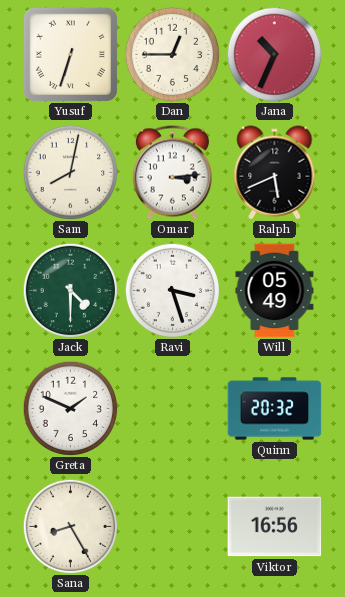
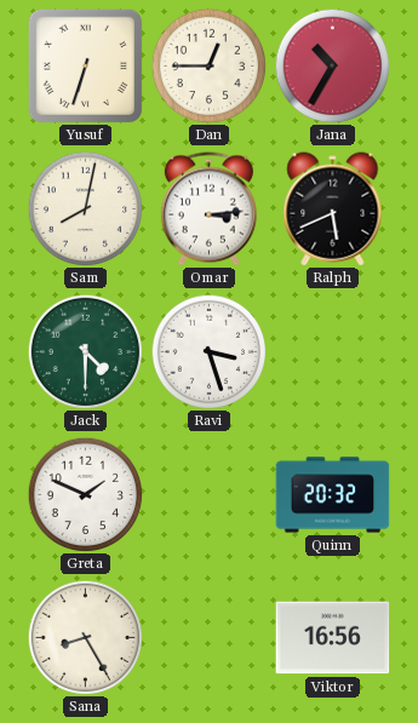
Jana: 10:34 -> 10:35
Will: 05:49 -> none
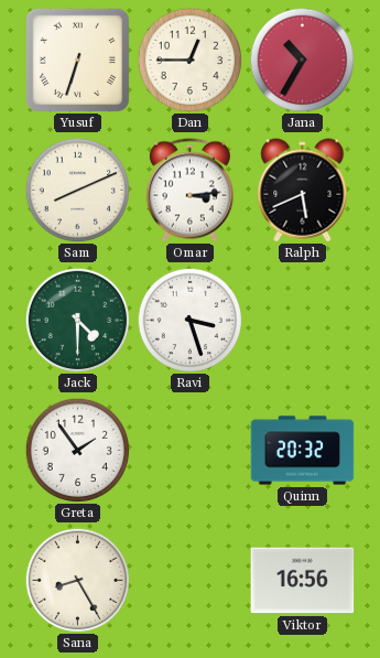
Sam: 8:02 -> 8:11
Greta: 1:49 -> 1:54
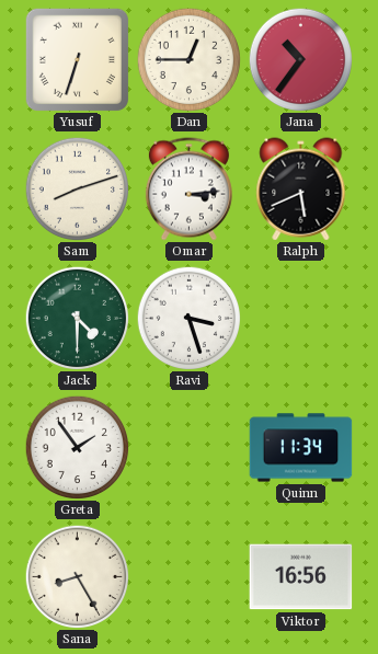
Jana: 10:35 -> 10:36
Sam: 8:11 -> 8:12
Quinn: 20:32 -> 11:34
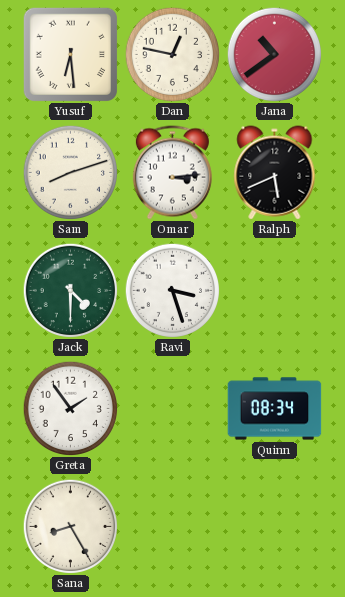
Yusuf: 6:33 -> 6:29
Dan: 12:45 -> 12:47
Jana: 10:36 -> 10:39
Quinn: 11:34 -> 08:34
Viktor: 16:56 -> none
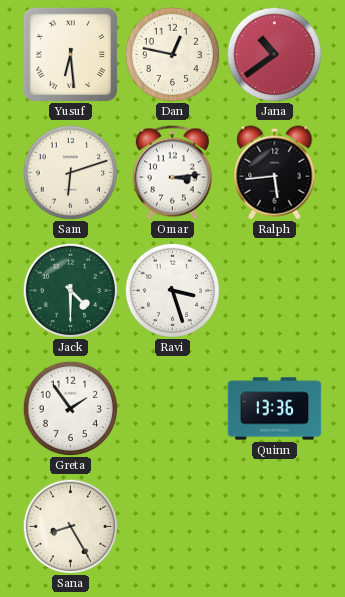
Sam: 8:12 -> 6:12
Ralph: 5:41 -> 5:44
Quinn: 08:34 -> 13:36
